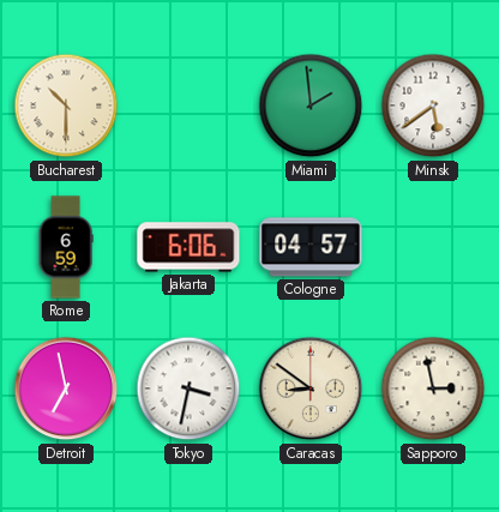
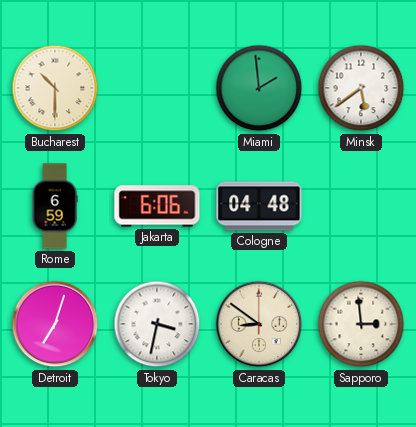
Cologne: 04:57 -> 04:48
Detroit: 6:58 -> 7:03
Sapporo: 2:58 -> 2:59
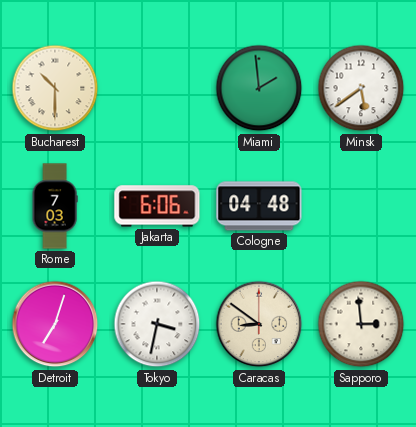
Rome: 6:59 -> 7:03
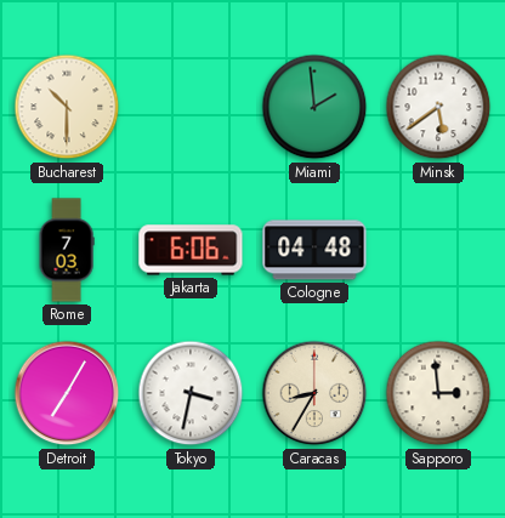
Detroit: 7:03 -> 7:05
Caracas: 8:51 -> 8:35
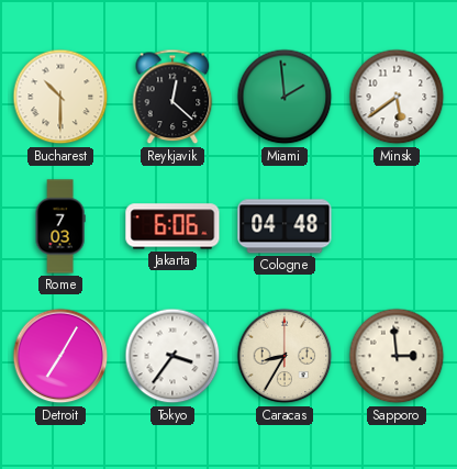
Reykjavik: none -> 12:22
Tokyo: 3:32 -> 3:36
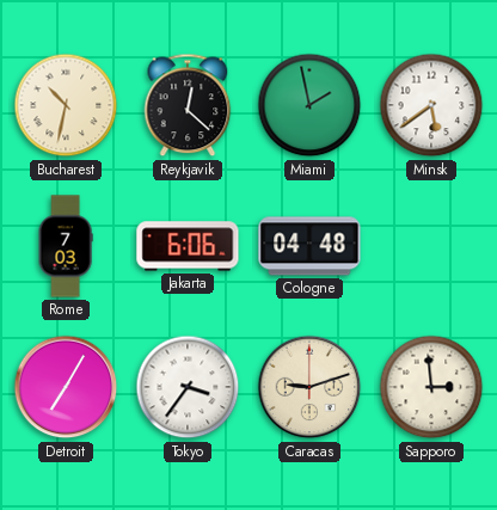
Bucharest: 10:30 -> 10:32
Miami: 1:59 -> 1:58
Caracas: 8:35 -> 9:12
